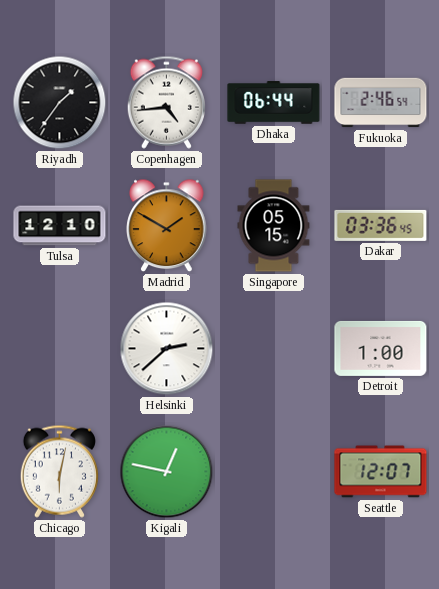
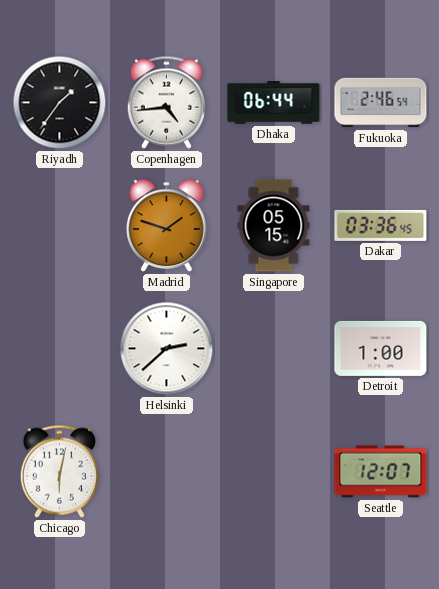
Tulsa: 12:10 -> none
Madrid: 1:50 -> 1:48
Kigali: 12:47 -> none
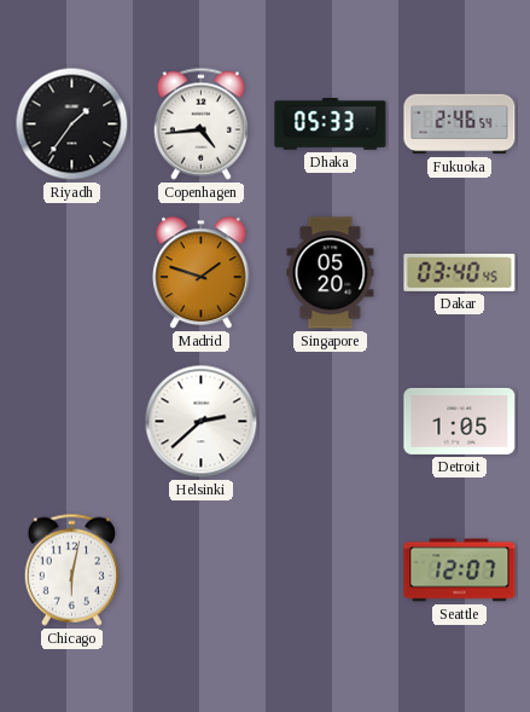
Dhaka: 06:44 -> 05:33
Singapore: 05:15 -> 05:20
Dakar: 03:36 -> 03:40
Detroit: 1:00 -> 1:05
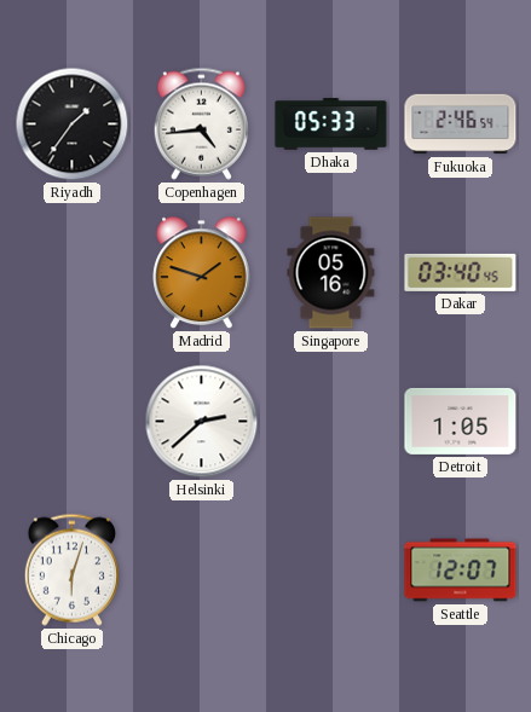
Singapore: 05:20 -> 05:16
Chicago: 6:02 -> 6:03
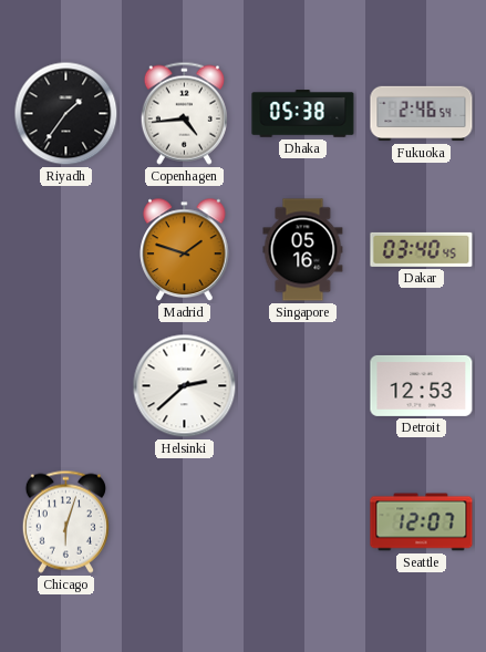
Dhaka: 05:33 -> 05:38
Detroit: 1:05 -> 12:53
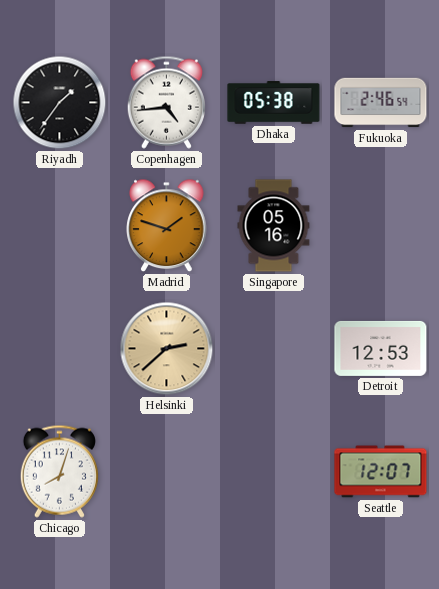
Dakar: 03:40 -> none
Helsinki dial: white -> champagne
Chicago: 6:03 -> 8:03
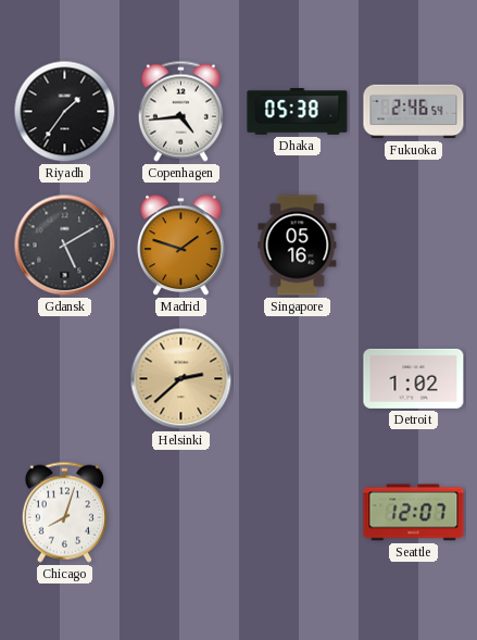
Gdansk: none -> 5:10
Detroit: 12:53 -> 1:02
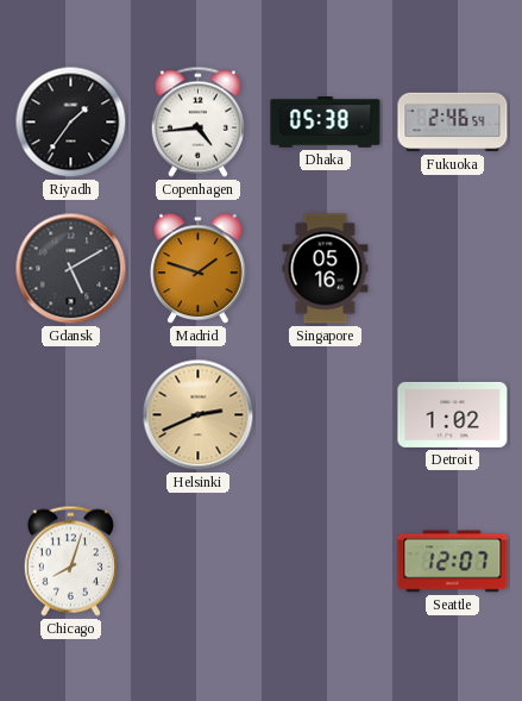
Helsinki: 2:38 -> 2:41
